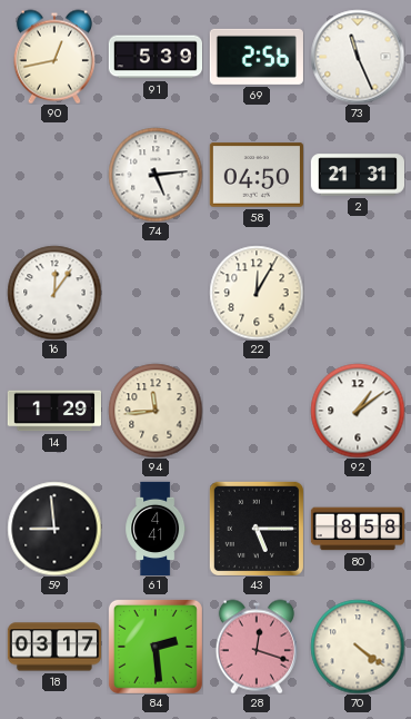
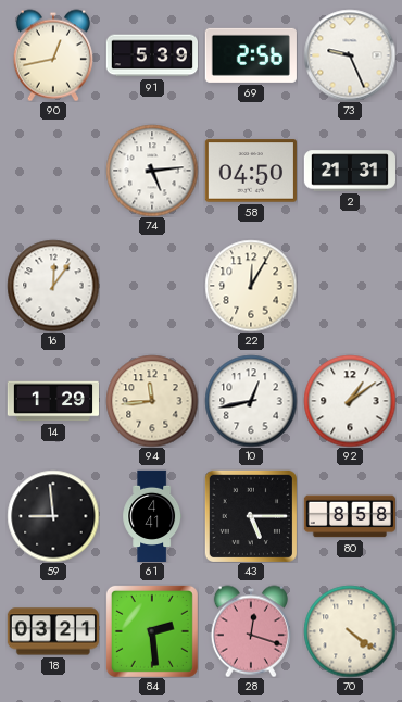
73: 11:26 -> 9:26
10: none -> 12:43
18: 03:17 -> 03:21
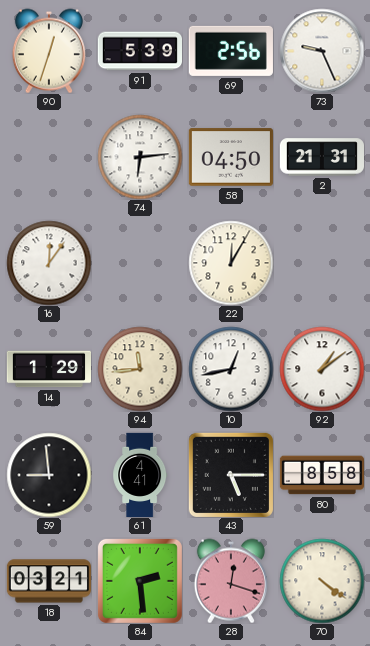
90: 12:43 -> 12:33
74: 5:14 -> 6:14
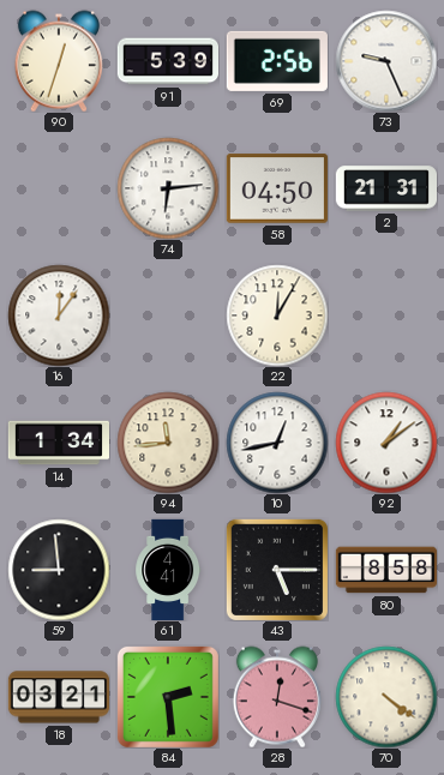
14: 1:29 -> 1:34
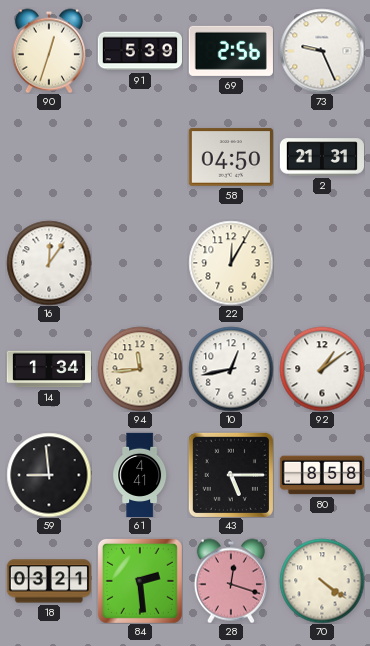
74: 6:14 -> none
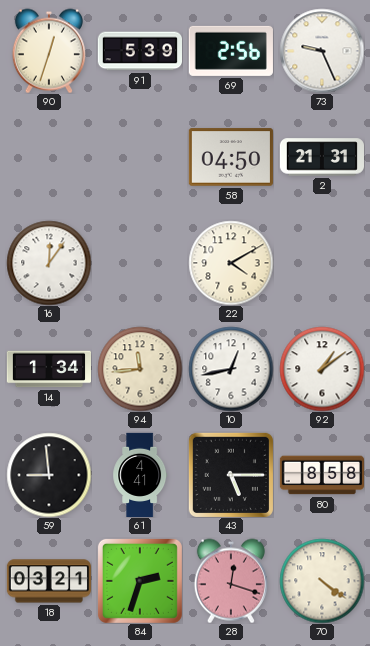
22: 12:05 -> 4:10
84: 2:29 -> 2:33
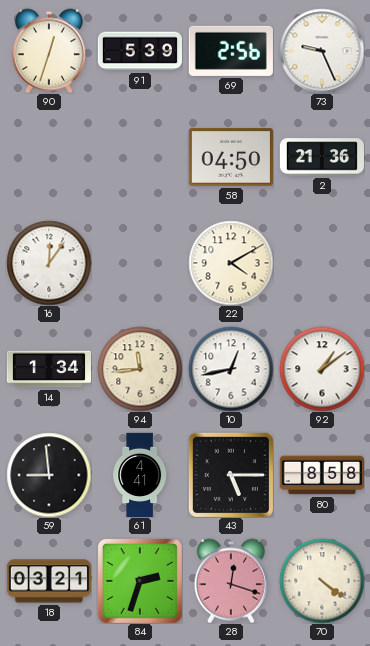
2: 21:31 -> 21:36
